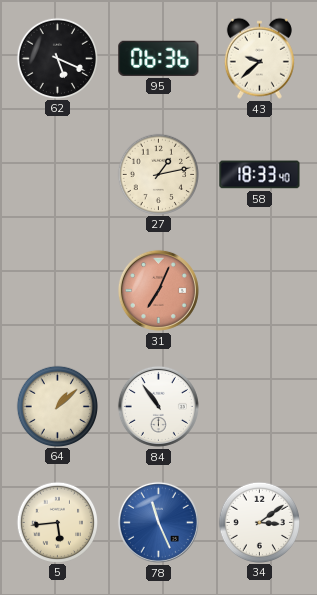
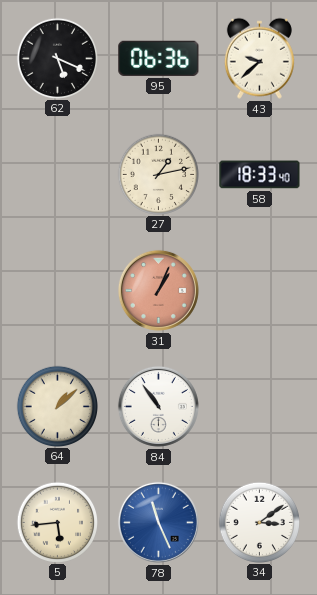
31: 7:04 -> 1:04
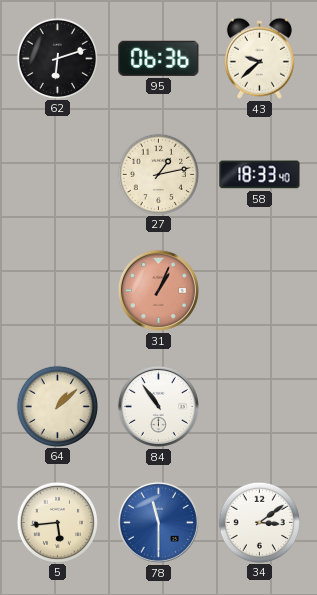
62: 5:19 -> 6:12
78: 11:26 -> 11:30
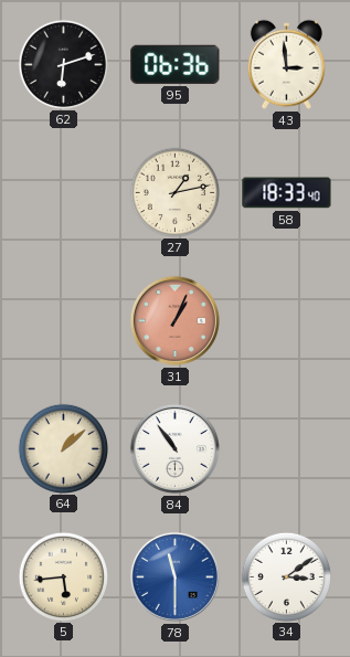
43: 9:38 -> 2:59
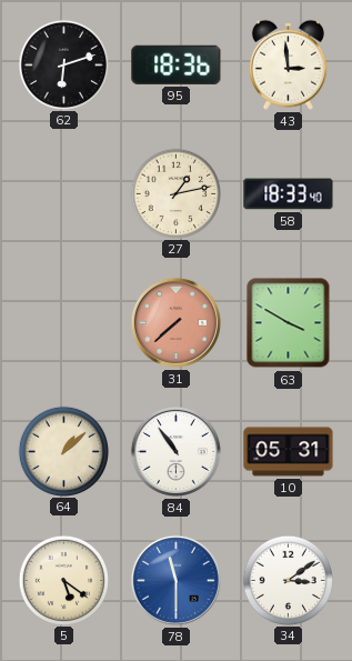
95: 06:36 -> 18:36
31: 1:04 -> 7:38
63: none -> 3:50
10: none -> 05:31
5: 5:44 -> 5:21
